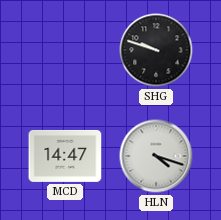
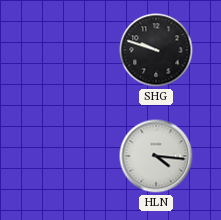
MCD: 14:47 -> none
HLN: 4:18 -> 4:16
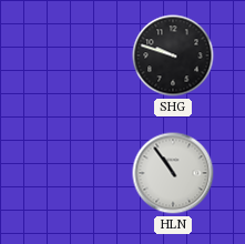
HLN: 4:16 -> 10:54
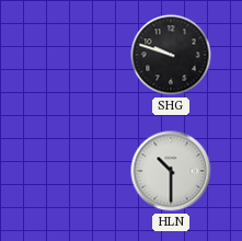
HLN: 10:54 -> 10:30
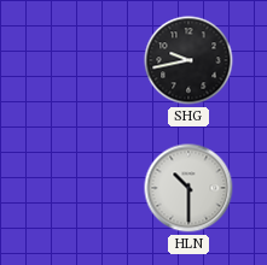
SHG: 9:48 -> 9:43
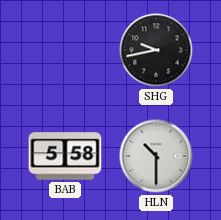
BAB: none -> 5:58
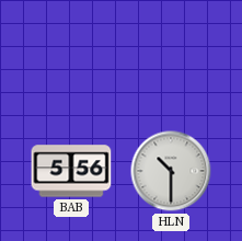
SHG: 9:43 -> none
BAB: 5:58 -> 5:56
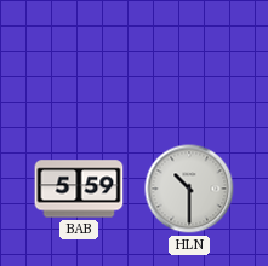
BAB: 5:56 -> 5:59
